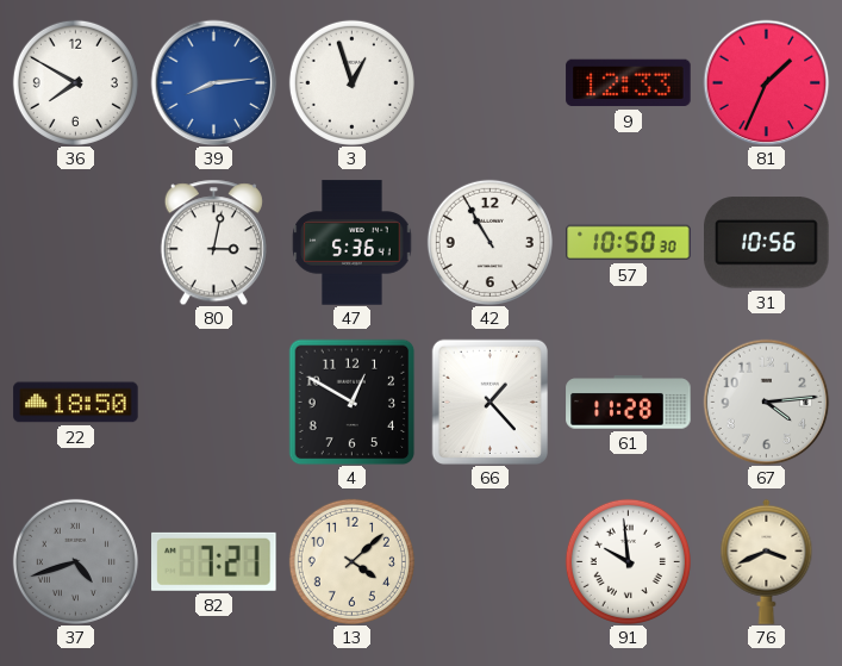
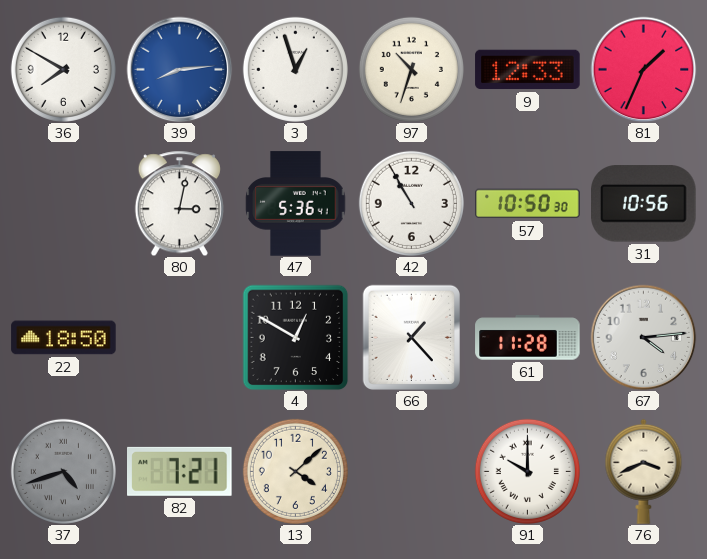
97: none -> 10:33
91: 9:59 -> 10:00
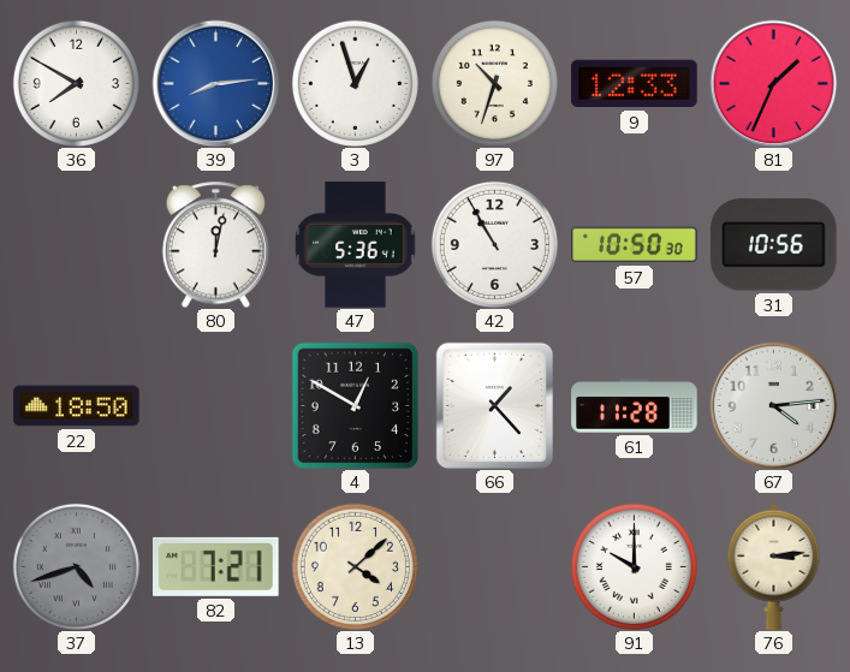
80: 3:02 -> 12:02
76: 3:41 -> 3:14
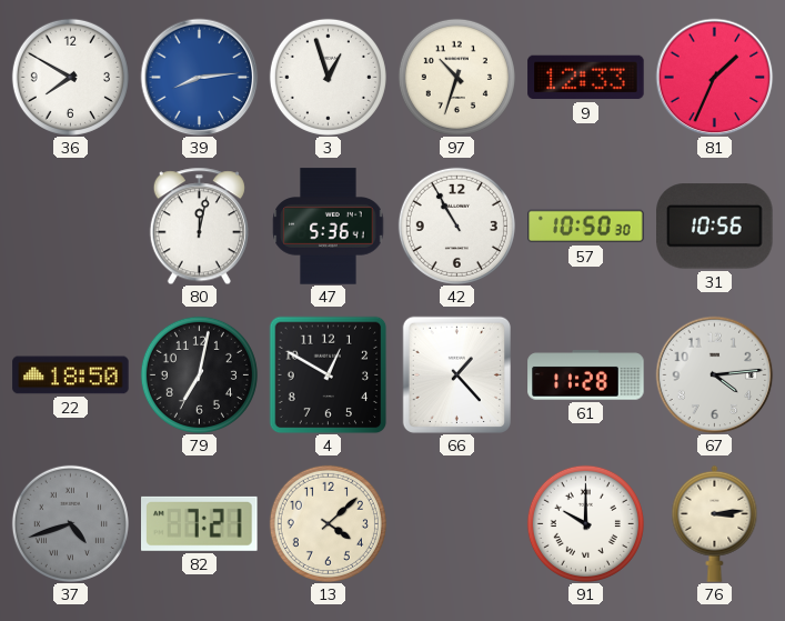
79: none -> 7:02
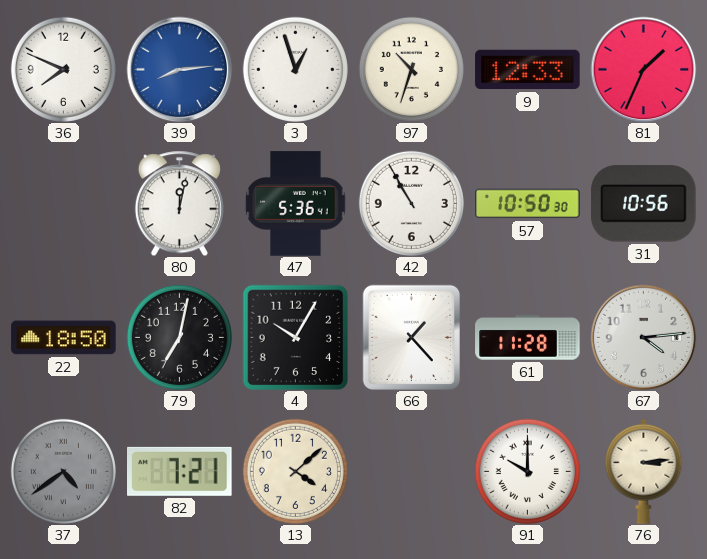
36: 7:50 -> 7:49
4: 12:50 -> 10:05
37: 4:42 -> 4:39
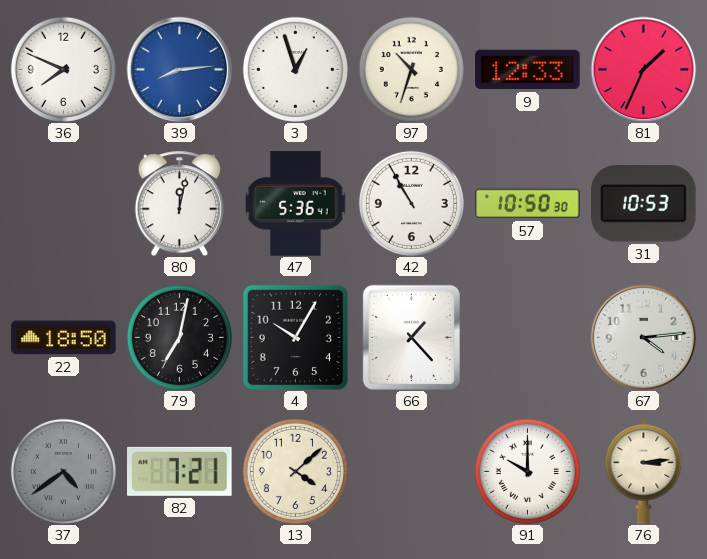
31: 10:56 -> 10:53
61: 11:28 -> none
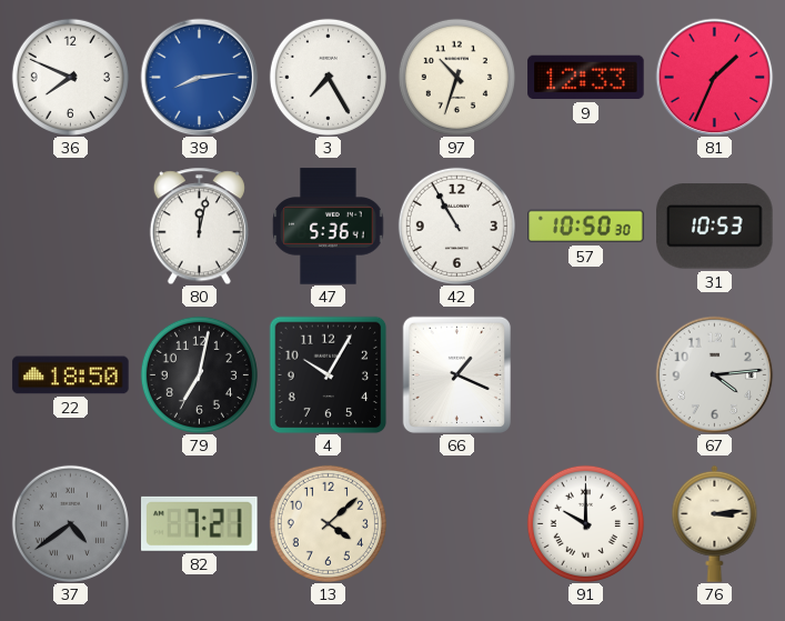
3: 12:57 -> 7:25
66: 1:23 -> 1:19
